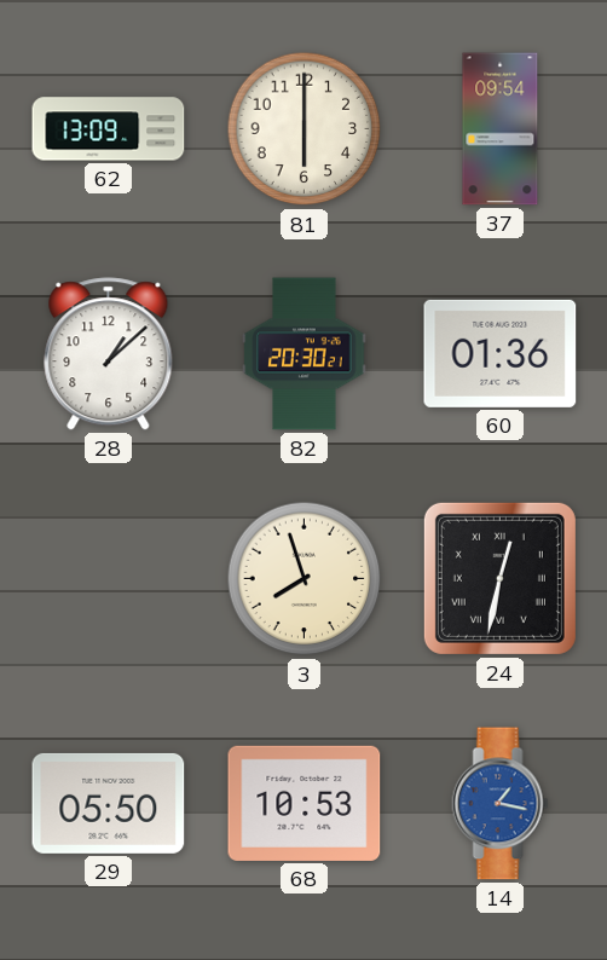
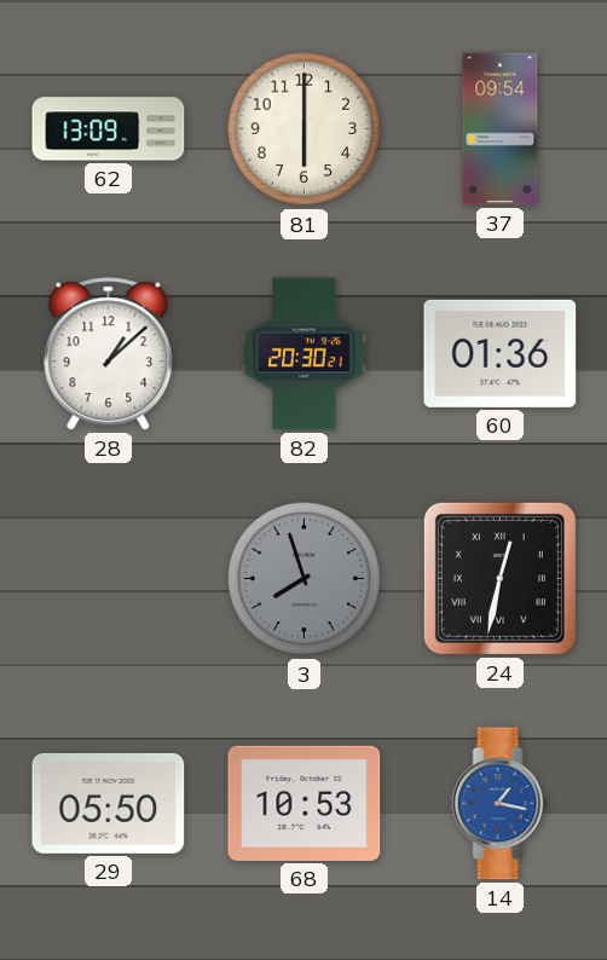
3 dial: cream -> grey
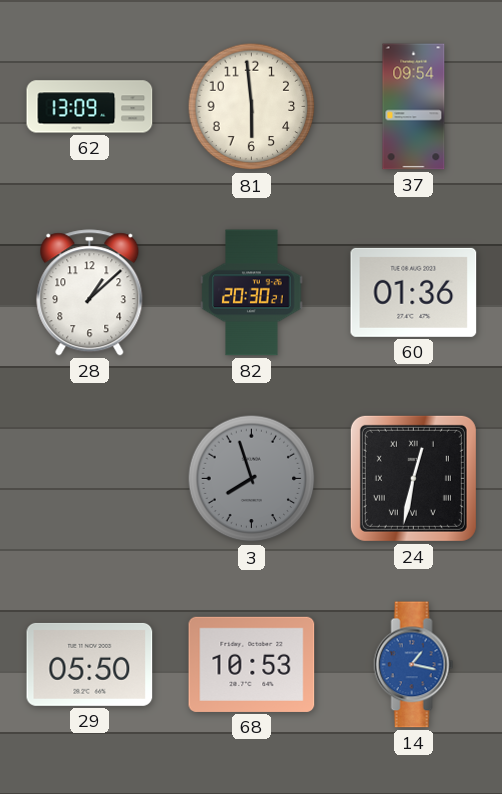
81: 6:00 -> 5:59
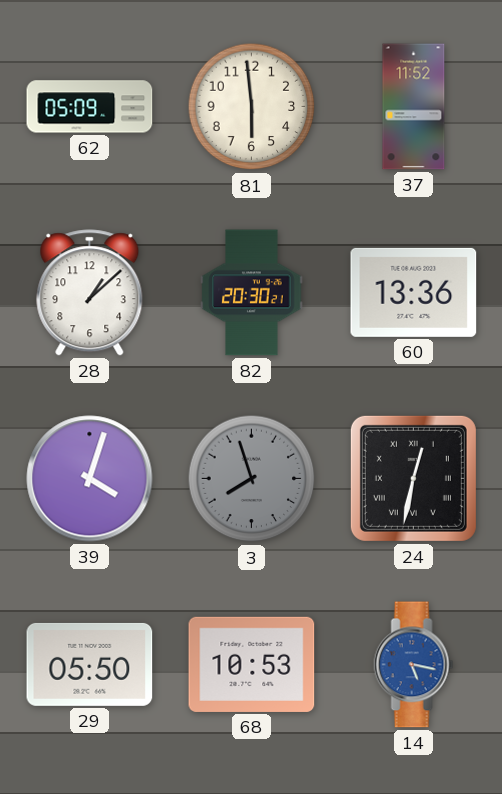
62: 13:09 -> 05:09
37: 09:54 -> 11:52
60: 01:36 -> 13:36
39: none -> 4:03
14: 1:17 -> 5:17
